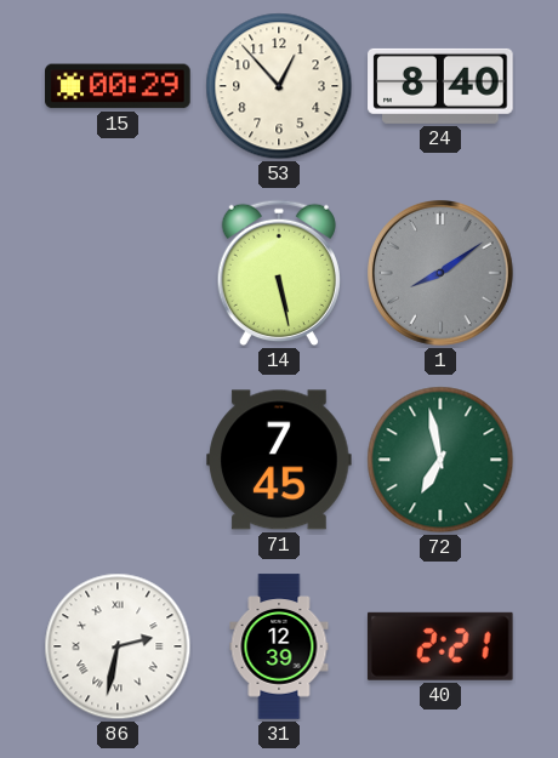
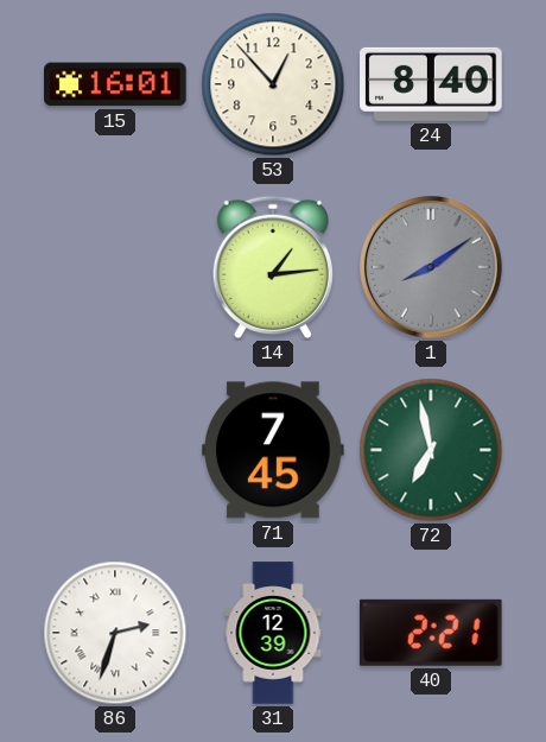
15: 00:29 -> 16:01
14: 5:28 -> 1:14
86: 2:32 -> 2:33
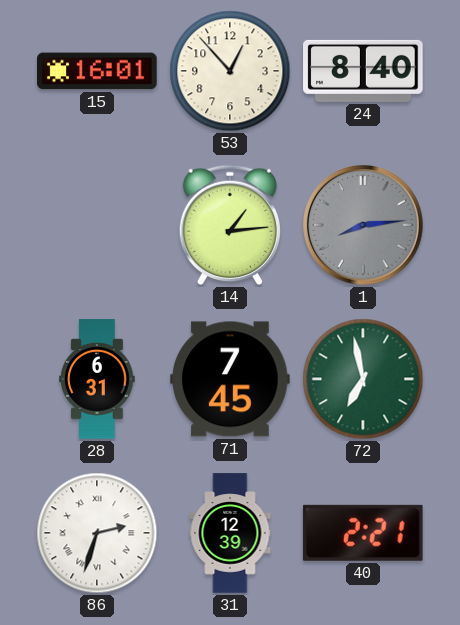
1: 8:09 -> 8:14
28: none -> 6:31
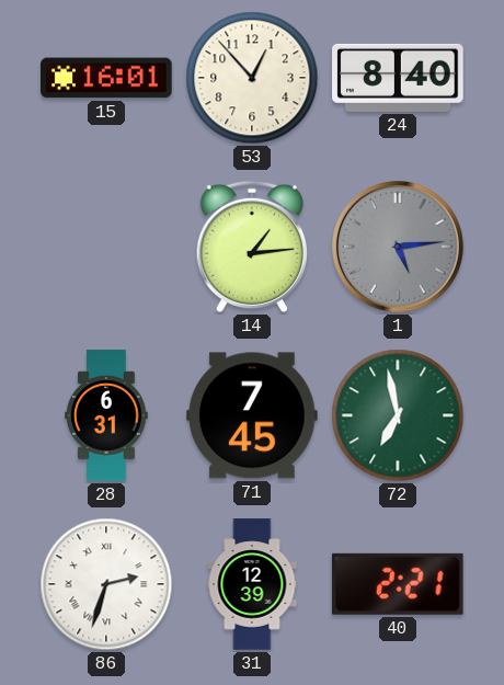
1: 8:14 -> 5:14
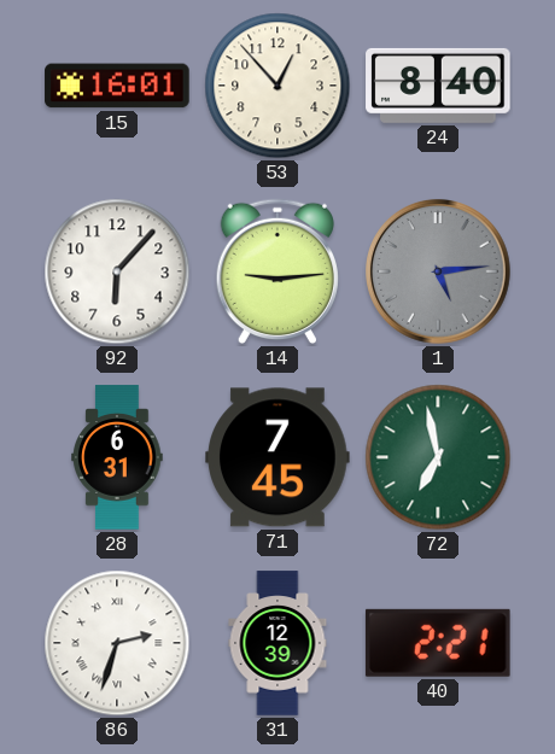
92: none -> 6:07
14: 1:14 -> 9:14
